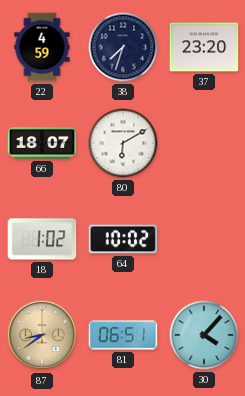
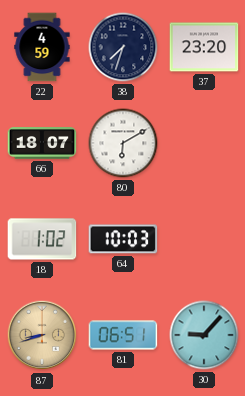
64: 10:02 -> 10:03
87: 8:39 -> 8:42
30: 4:07 -> 9:07
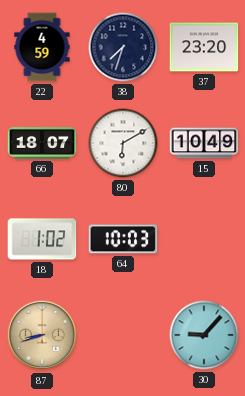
15: none -> 10:49
81: 06:51 -> none
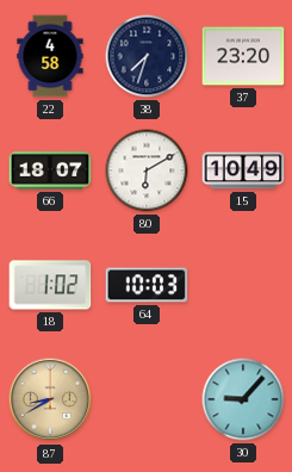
22: 4:59 -> 4:58
87: 8:42 -> 8:40
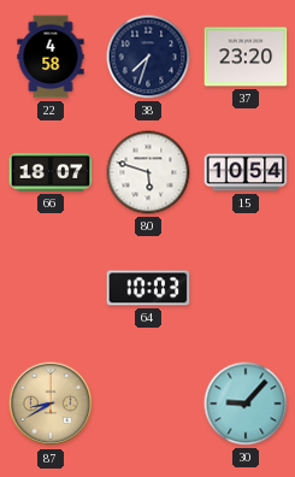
80: 6:10 -> 5:48
15: 10:49 -> 10:54
18: 1:02 -> none
